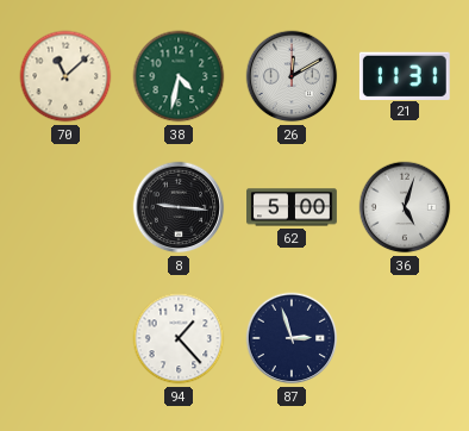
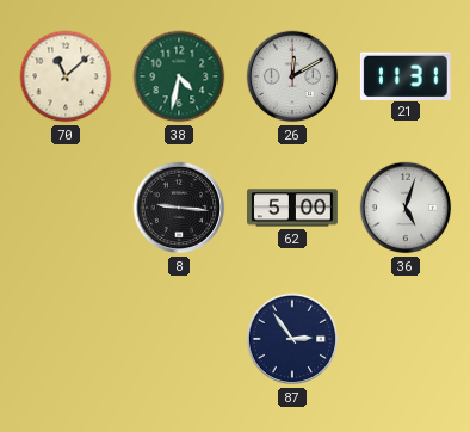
94: 1:23 -> none
87: 2:57 -> 2:54
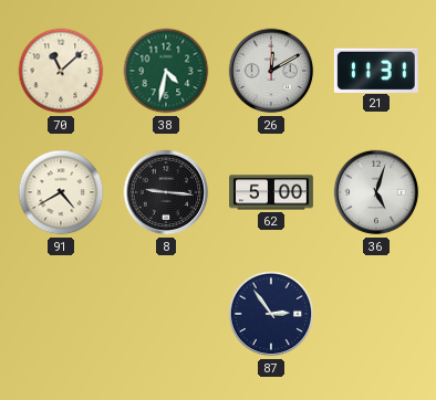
91: none -> 4:40
